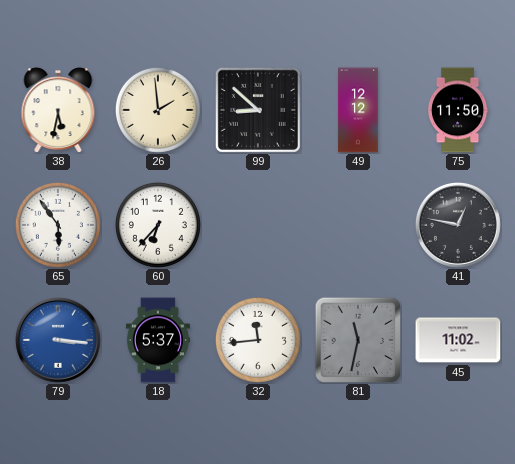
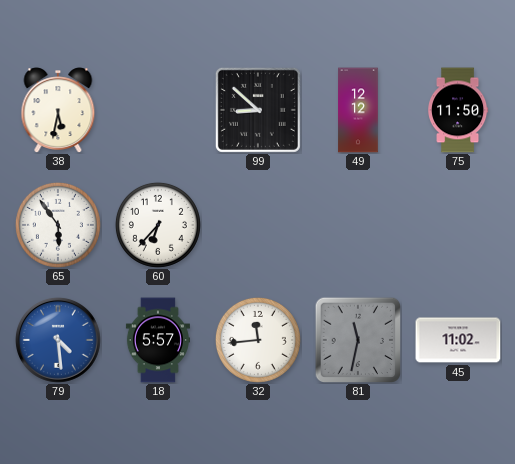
26: 1:59 -> none
41: 12:47 -> none
79: 3:16 -> 4:29
18: 5:37 -> 5:57
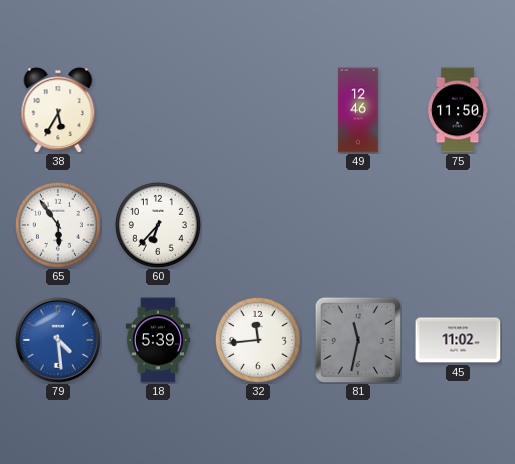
38: 5:32 -> 5:35
99: 8:52 -> none
49: 12:12 -> 12:46
18: 5:57 -> 5:39
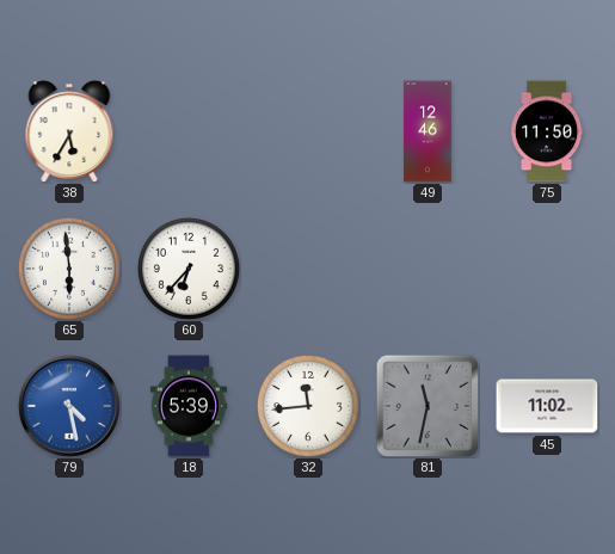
65: 5:54 -> 5:59
79: 4:29 -> 4:28
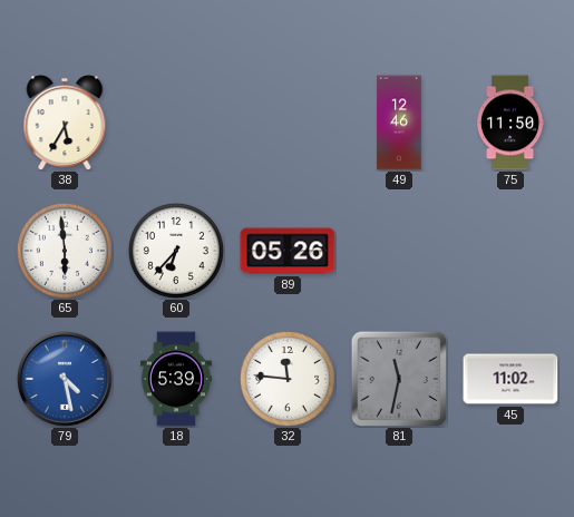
89: none -> 05:26
32: 11:44 -> 11:46
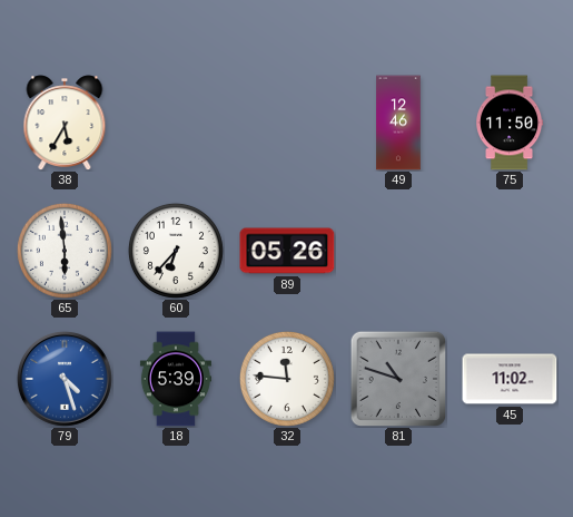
79: 4:28 -> 4:27
81: 11:32 -> 10:48
